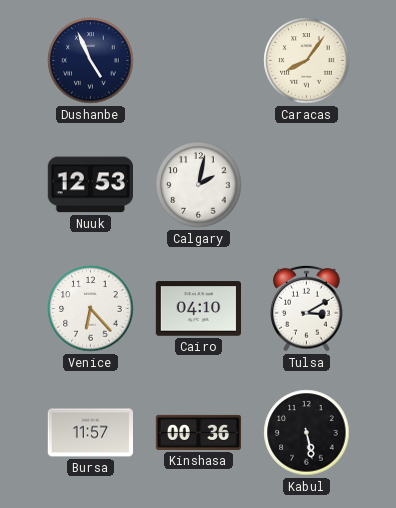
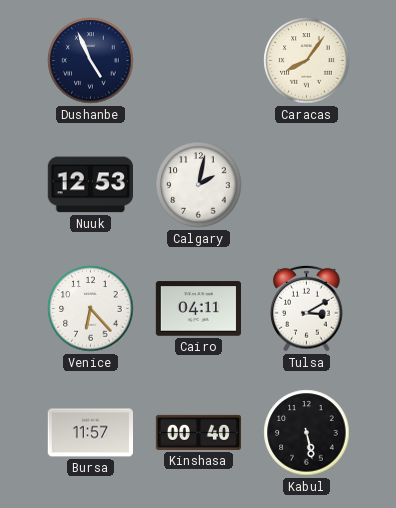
Cairo: 04:10 -> 04:11
Kinshasa: 00:36 -> 00:40
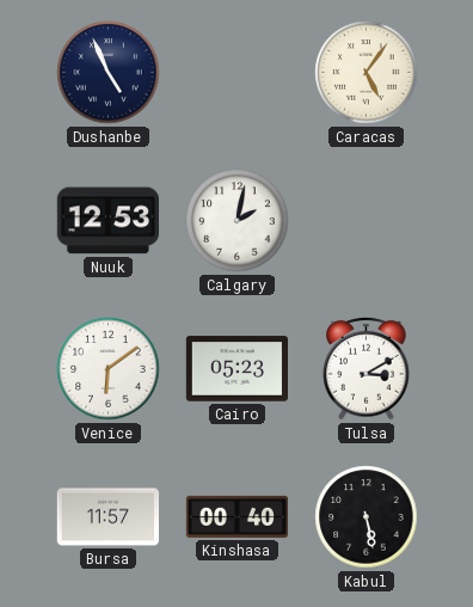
Caracas: 8:06 -> 5:06
Venice: 6:23 -> 6:09
Cairo: 04:11 -> 05:23
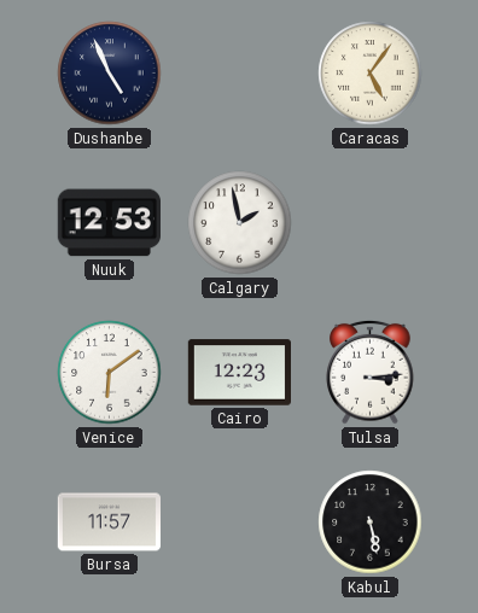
Calgary: 2:02 -> 1:58
Cairo: 05:23 -> 12:23
Tulsa: 3:10 -> 3:14
Kinshasa: 00:40 -> none
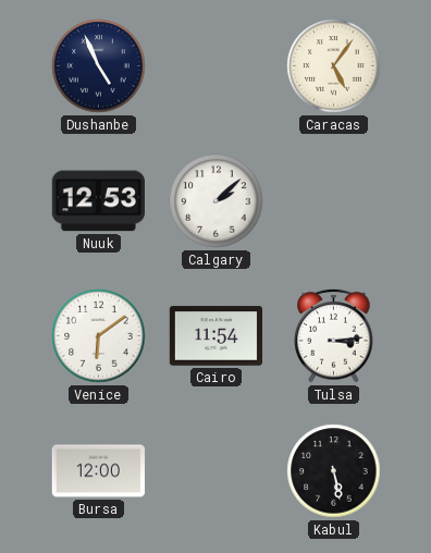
Calgary: 1:58 -> 2:08
Cairo: 12:23 -> 11:54
Bursa: 11:57 -> 12:00
